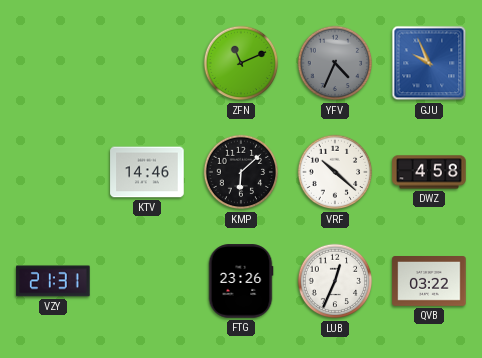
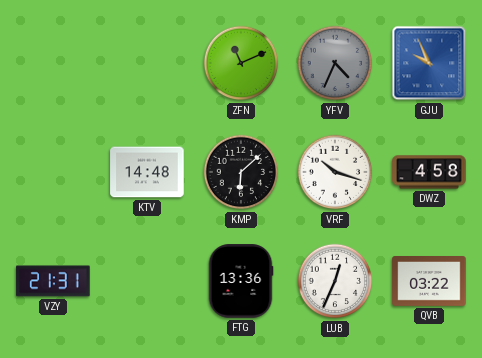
KTV: 14:46 -> 14:48
VRF: 10:22 -> 10:18
FTG: 23:26 -> 13:36
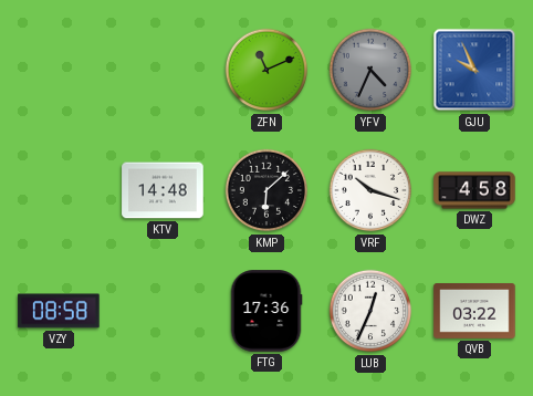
VZY: 21:31 -> 08:58
FTG: 13:36 -> 17:36
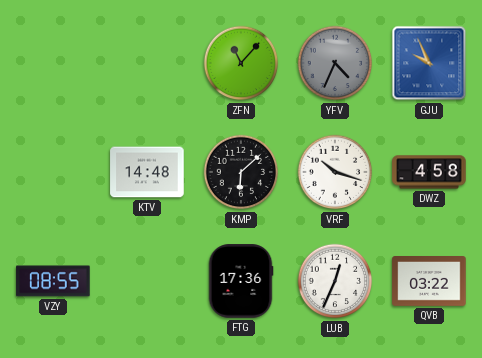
ZFN: 11:11 -> 11:07
VZY: 08:58 -> 08:55
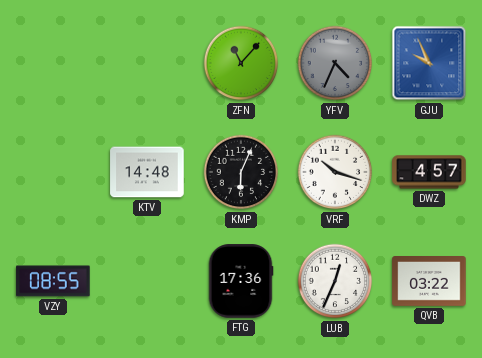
KMP: 6:08 -> 6:04
DWZ: 4:58 -> 4:57
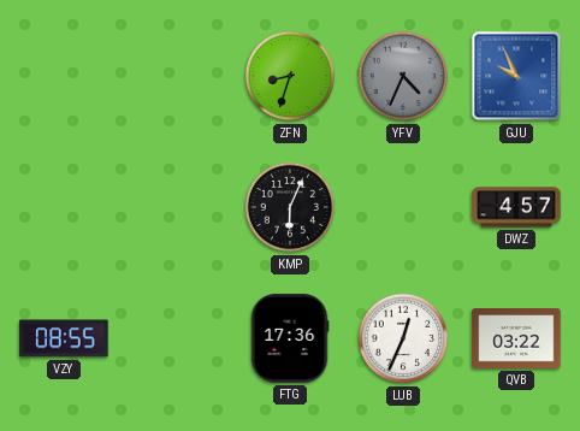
ZFN: 11:07 -> 8:33
KTV: 14:48 -> none
VRF: 10:18 -> none
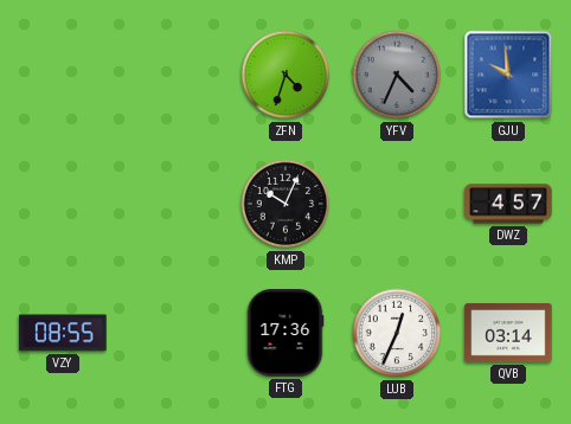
ZFN: 8:33 -> 4:33
GJU: 9:56 -> 9:59
KMP: 6:04 -> 10:04
QVB: 03:22 -> 03:14
